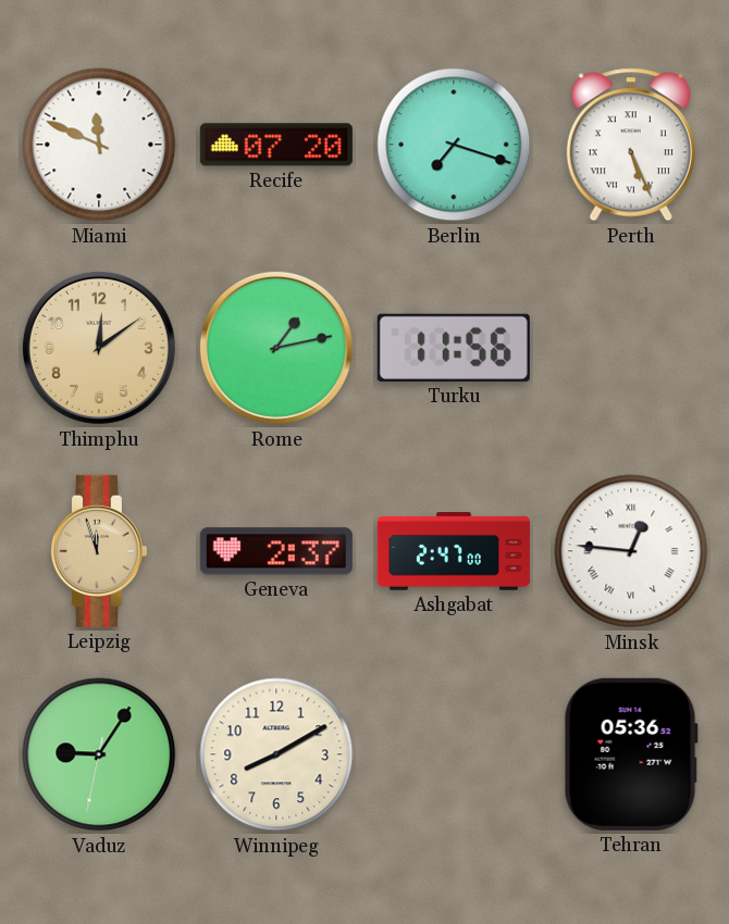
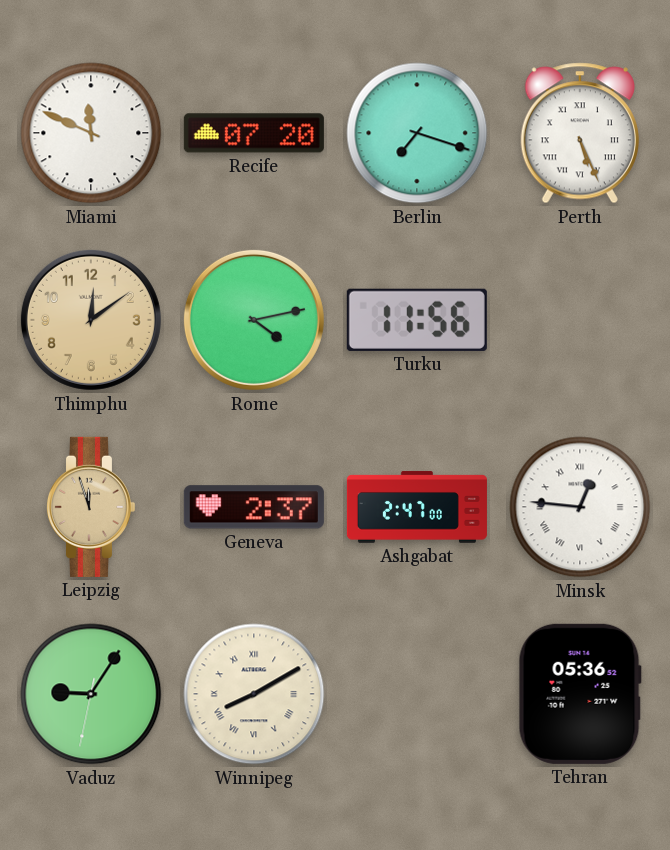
Rome: 1:13 -> 4:13
Winnipeg numerals: Arabic -> Roman
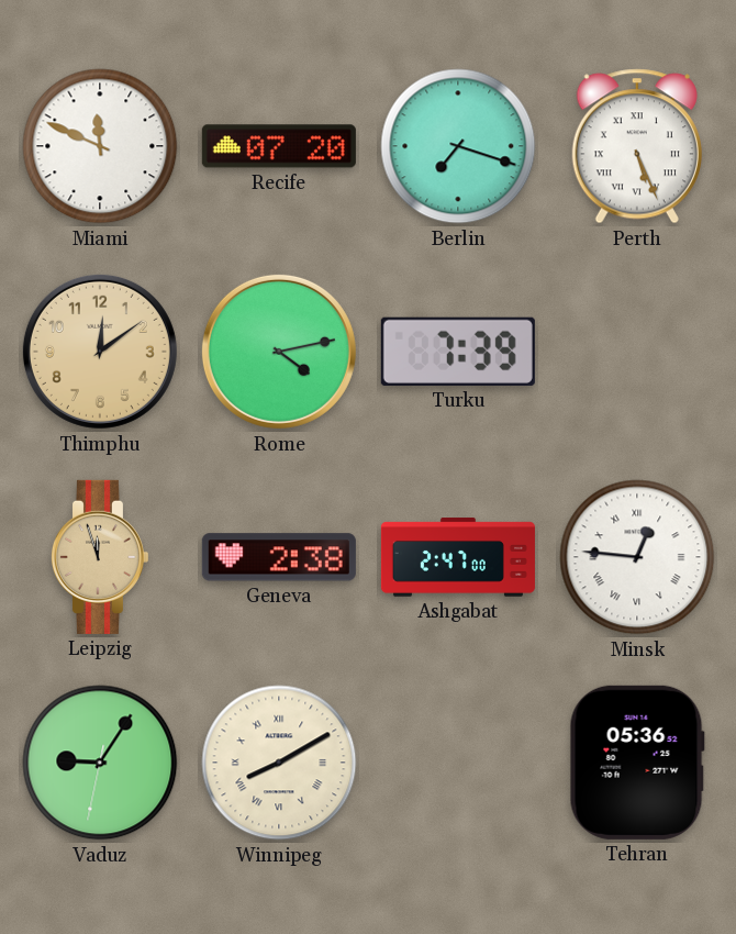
Turku: 11:56 -> 7:39
Geneva: 2:37 -> 2:38
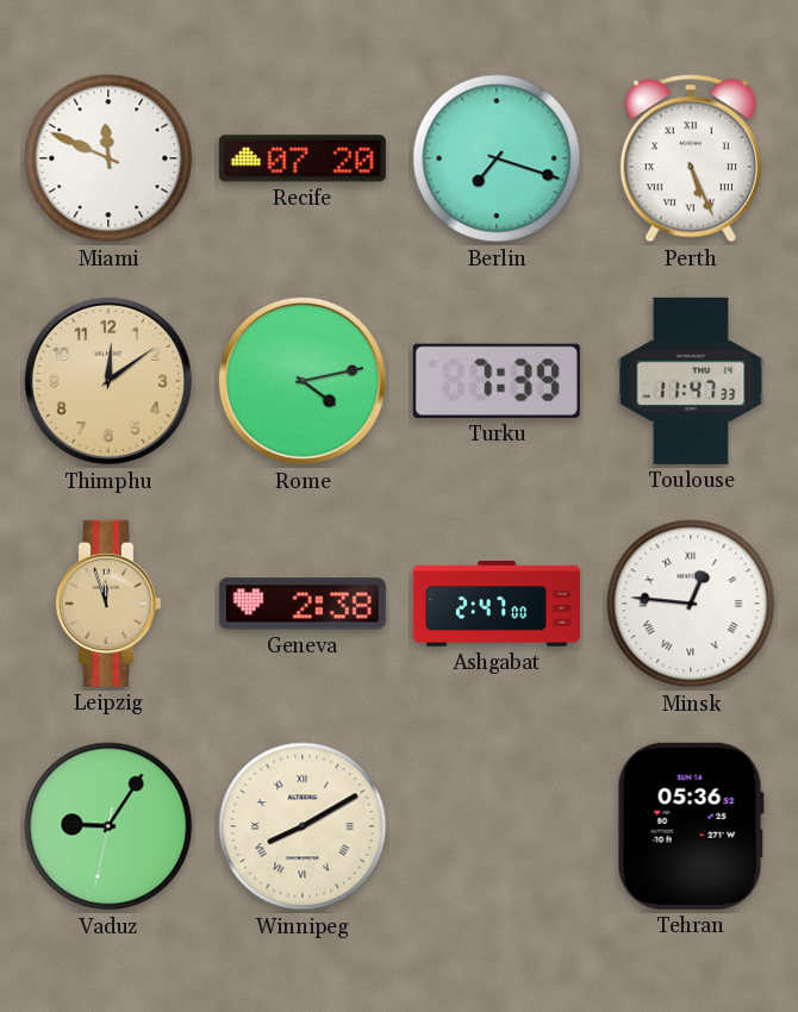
Toulouse: none -> 11:47
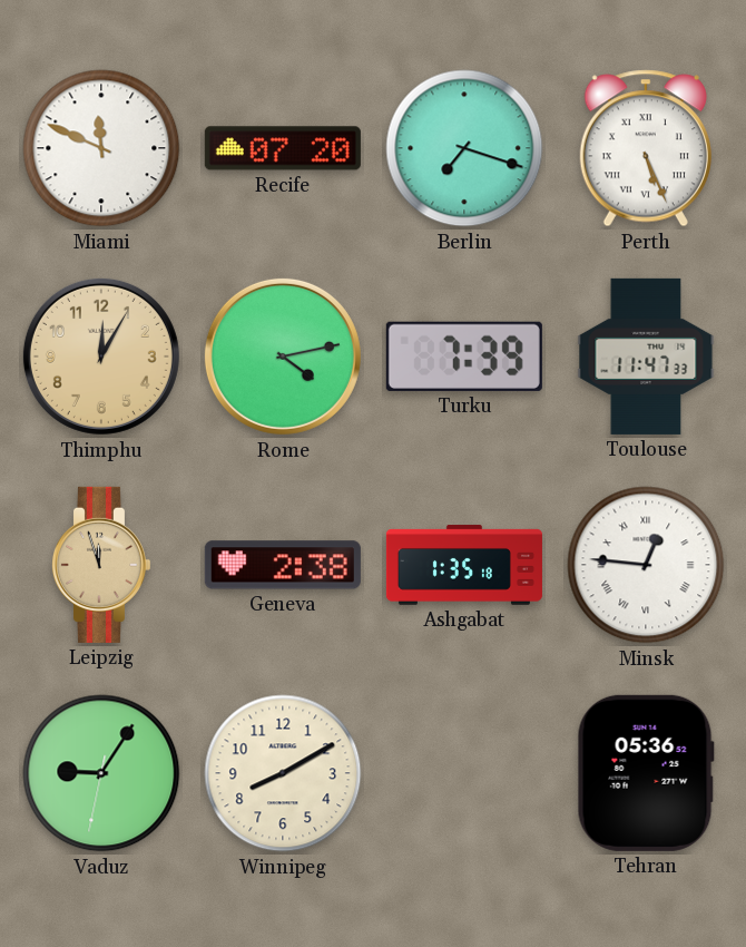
Thimphu: 12:09 -> 12:05
Ashgabat: 2:47 -> 1:35
Winnipeg numerals: Roman -> Arabic
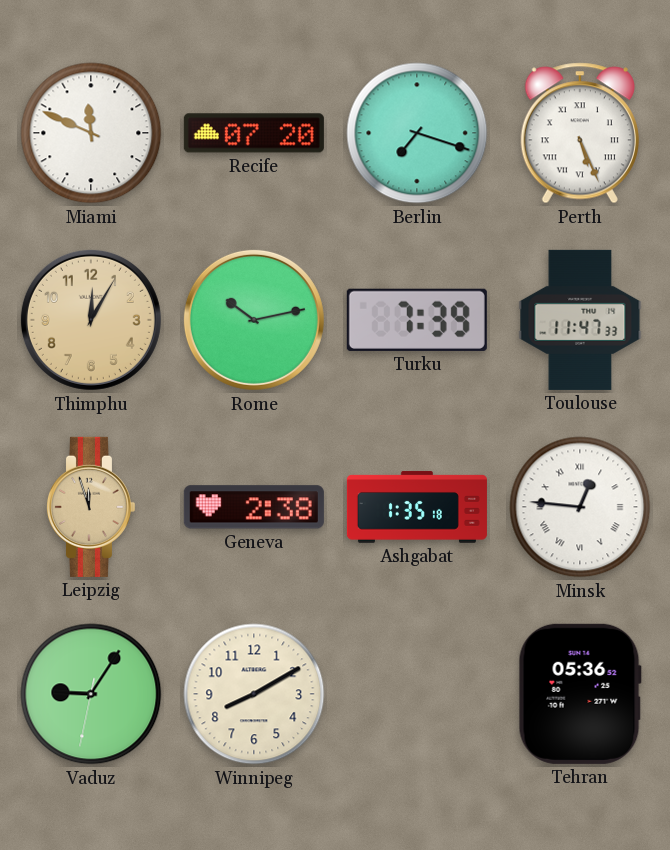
Rome: 4:13 -> 10:13
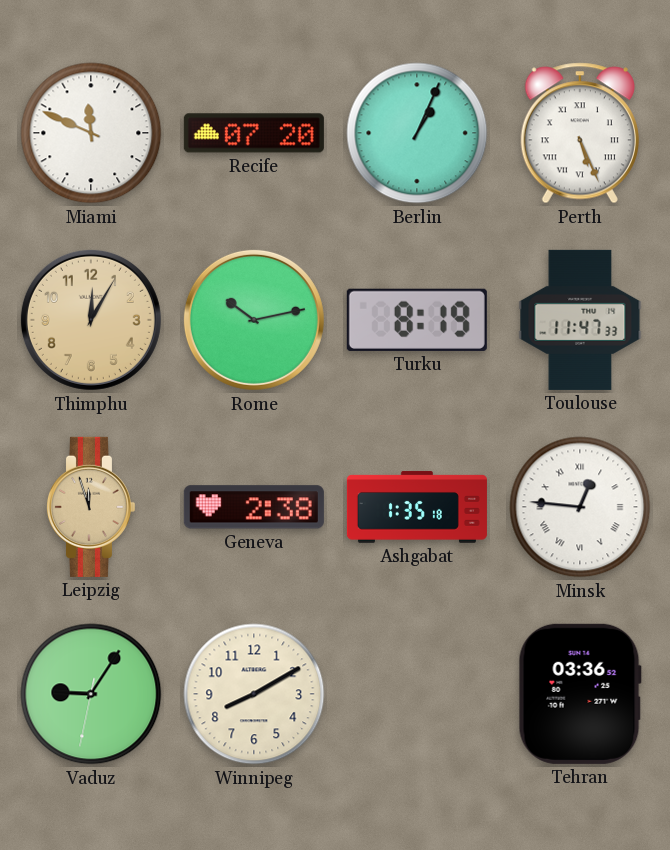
Berlin: 7:18 -> 1:04
Turku: 7:39 -> 8:19
Tehran: 05:36 -> 03:36
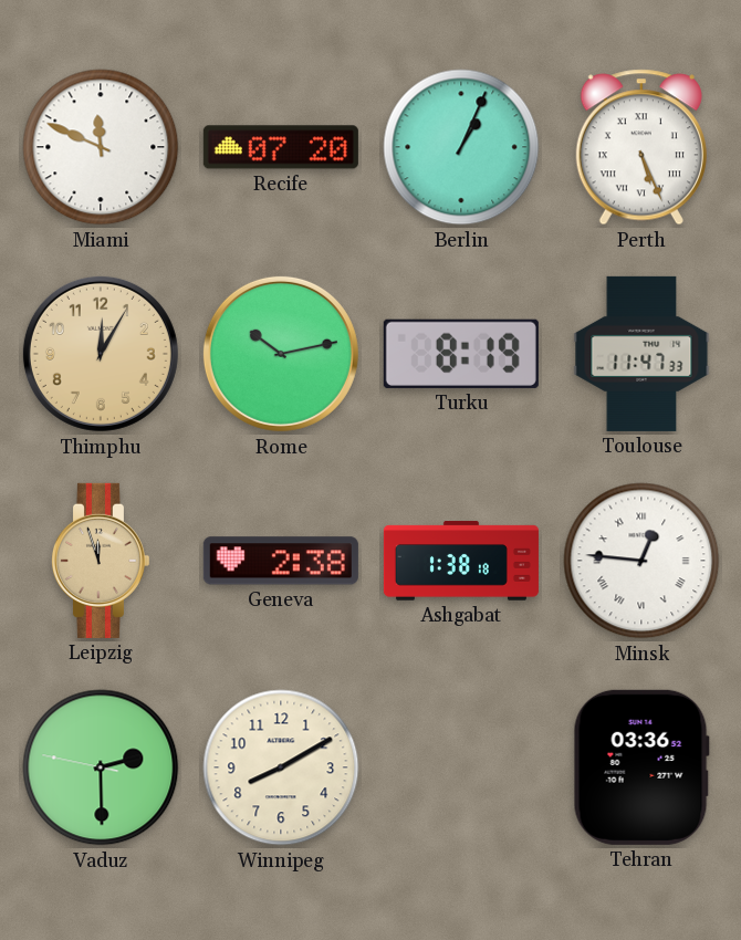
Ashgabat: 1:35 -> 1:38
Vaduz: 9:05 -> 2:29
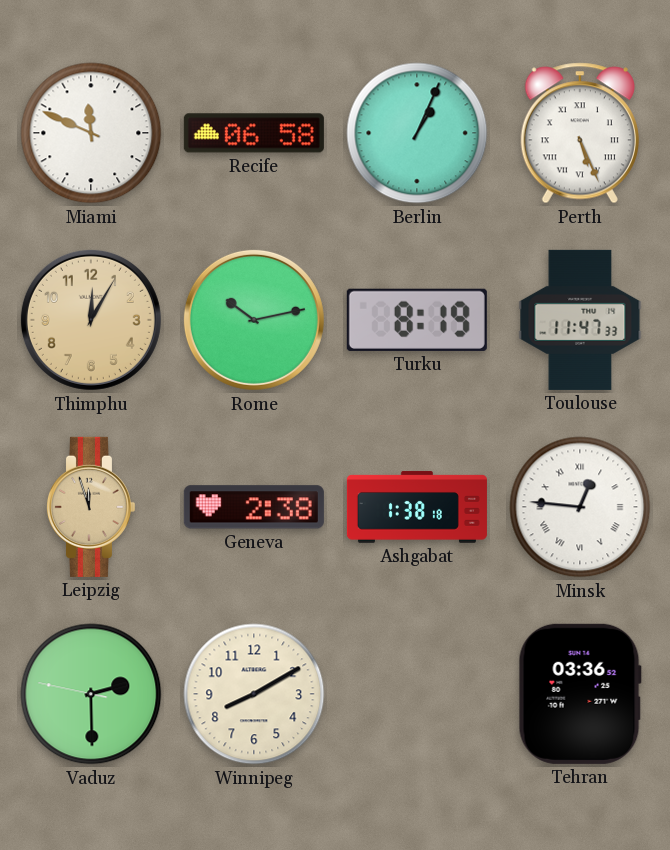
Recife: 07:20 -> 06:58
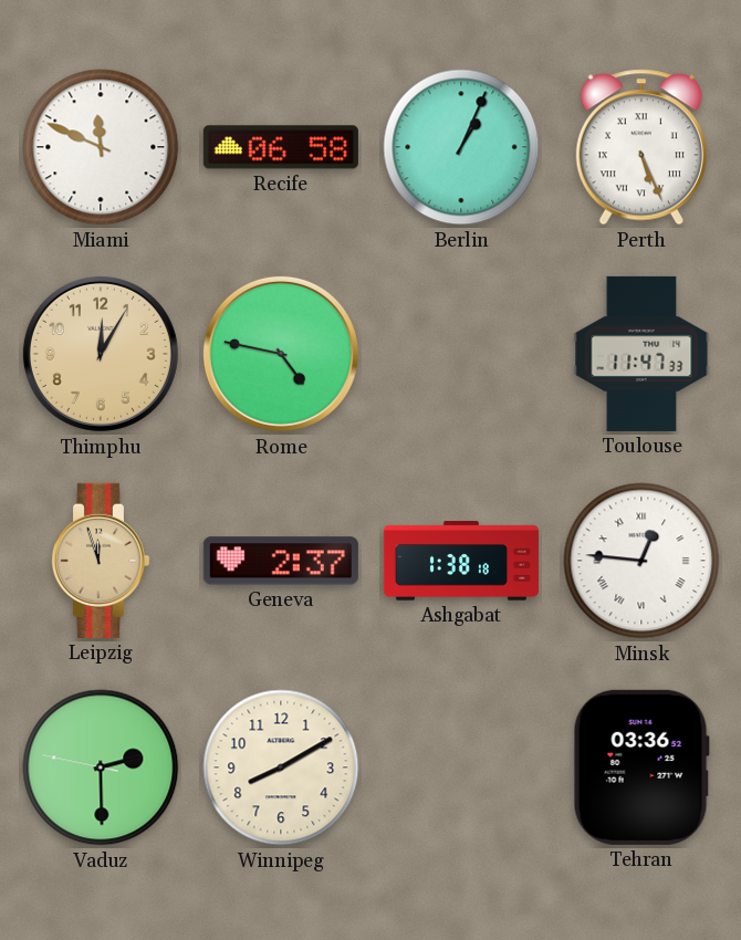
Rome: 10:13 -> 4:47
Turku: 8:19 -> none
Geneva: 2:38 -> 2:37
